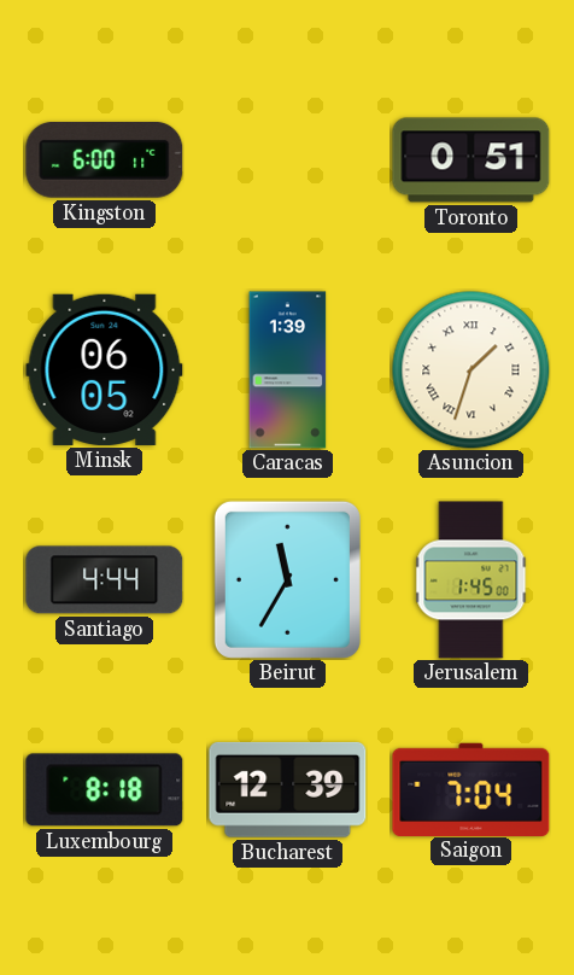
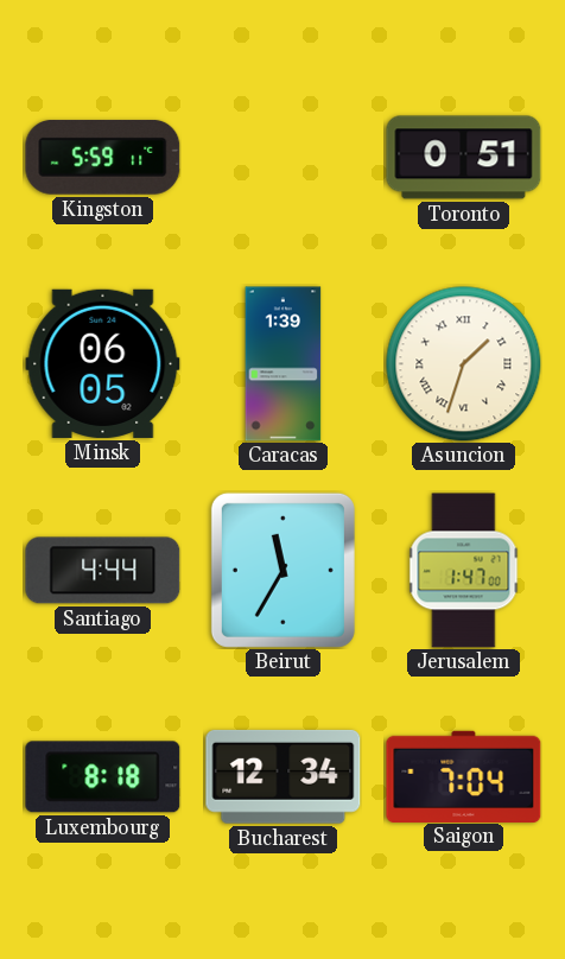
Kingston: 6:00 -> 5:59
Jerusalem: 1:45 -> 1:47
Bucharest: 12:39 -> 12:34
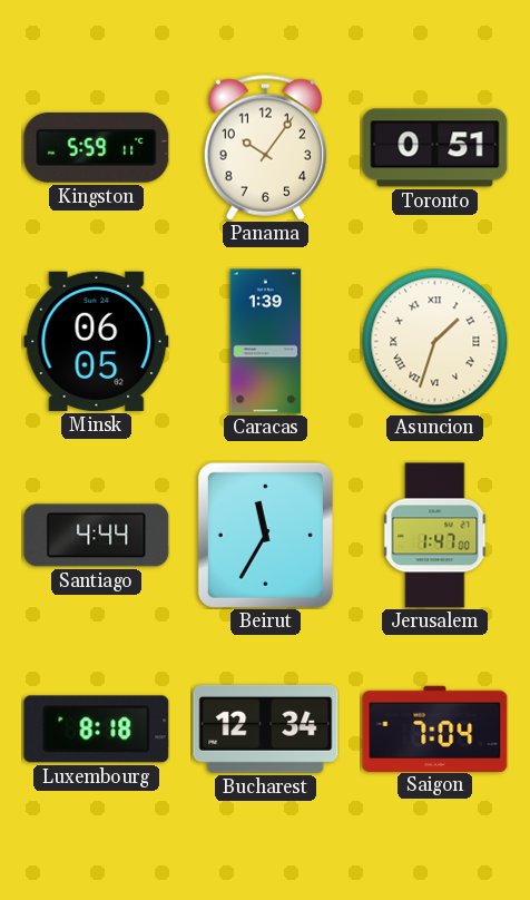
Panama: none -> 10:06
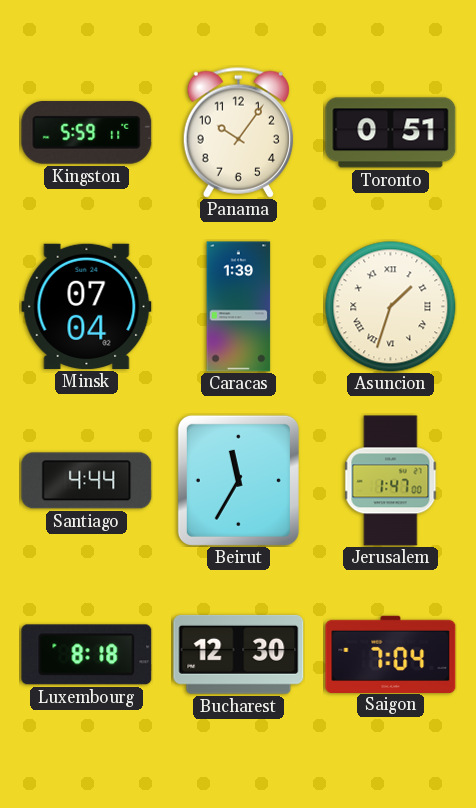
Minsk: 06:05 -> 07:04
Bucharest: 12:34 -> 12:30
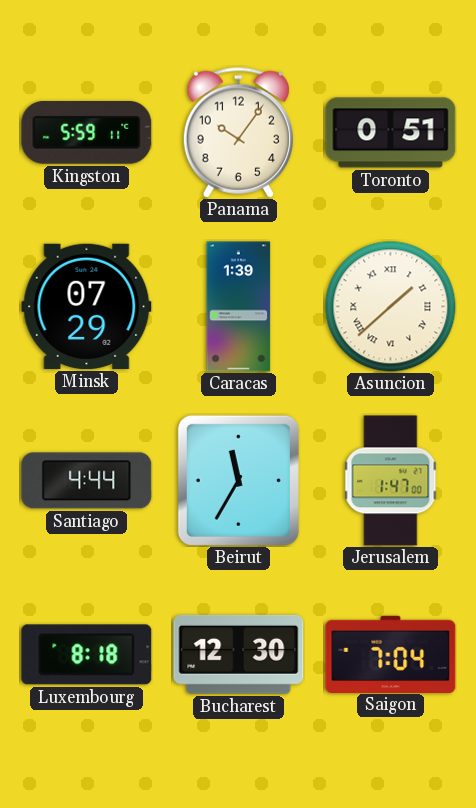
Minsk: 07:04 -> 07:29
Asuncion: 1:33 -> 1:38
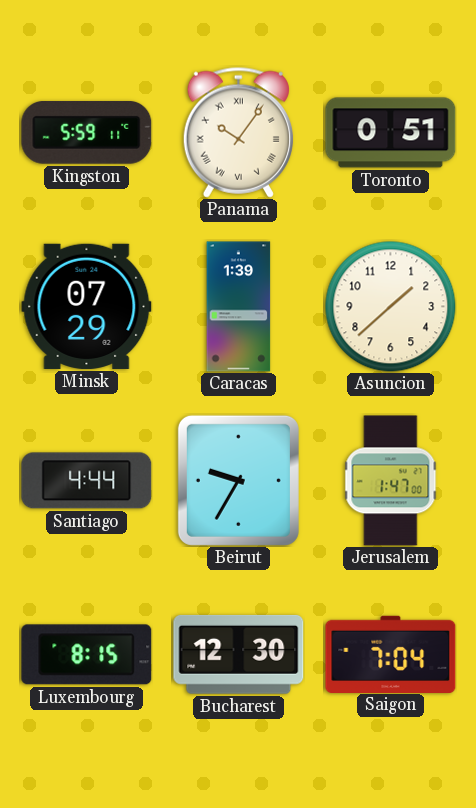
Panama numerals: Arabic -> Roman
Asuncion numerals: Roman -> Arabic
Beirut: 11:35 -> 9:35
Luxembourg: 8:18 -> 8:15
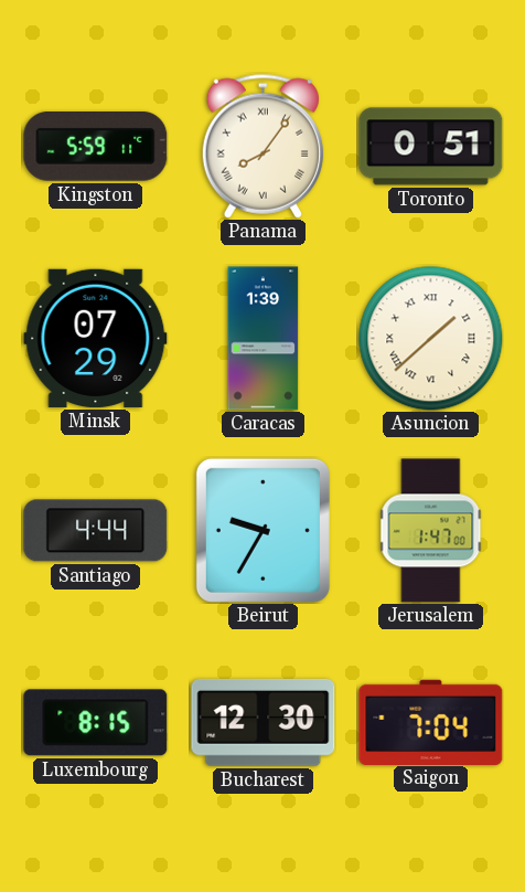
Panama: 10:06 -> 8:06
Asuncion numerals: Arabic -> Roman
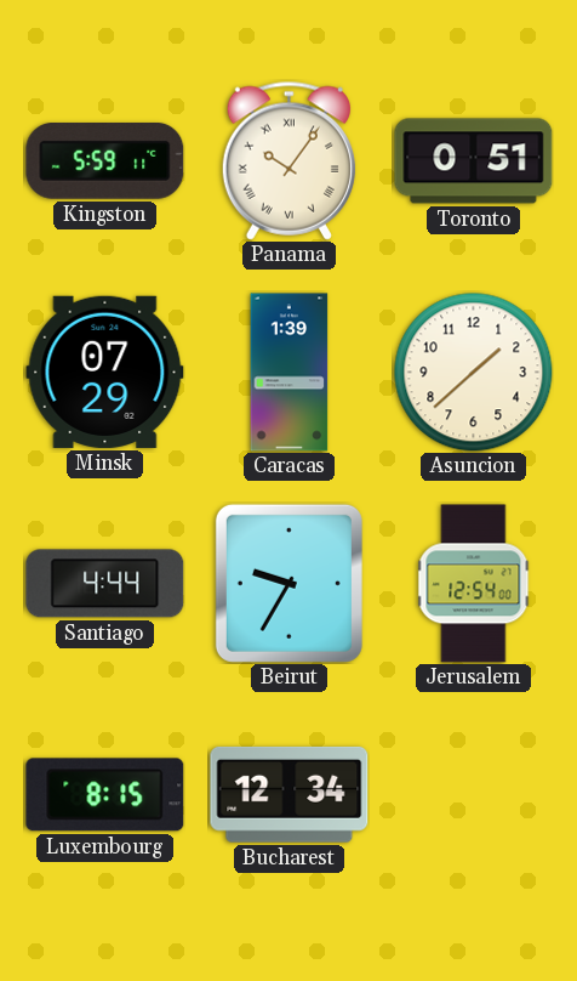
Panama: 8:06 -> 10:06
Asuncion numerals: Roman -> Arabic
Jerusalem: 1:47 -> 12:54
Bucharest: 12:30 -> 12:34
Saigon: 7:04 -> none
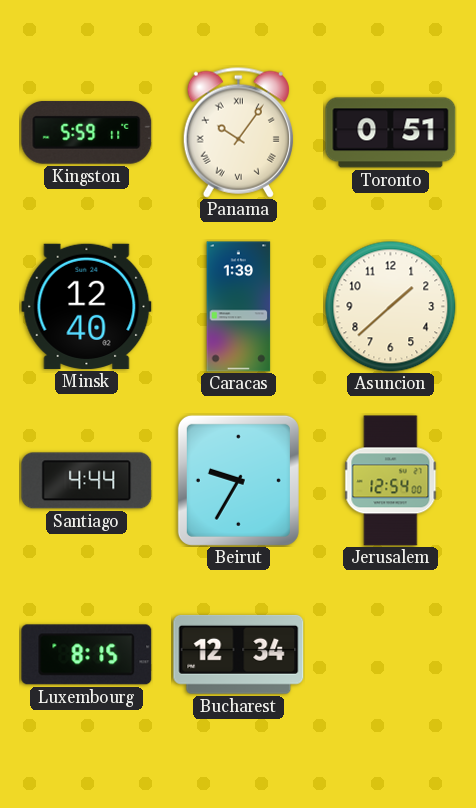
Minsk: 07:29 -> 12:40
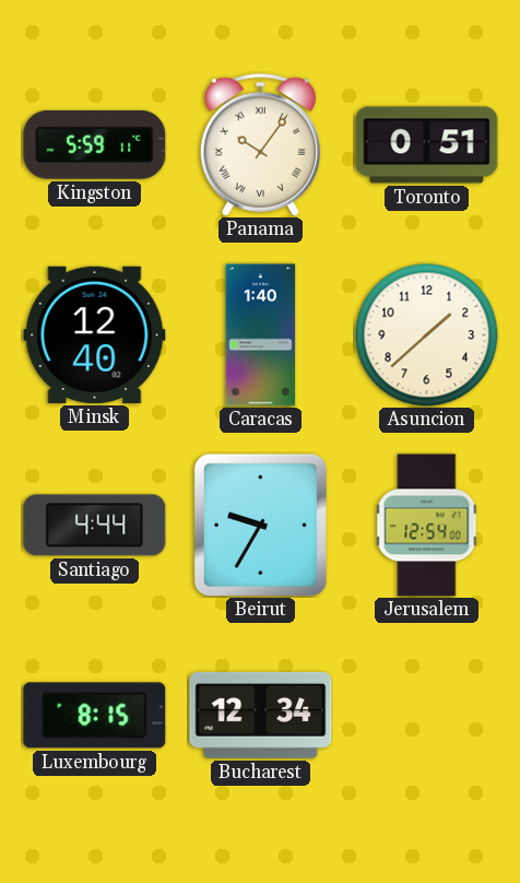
Caracas: 1:39 -> 1:40
